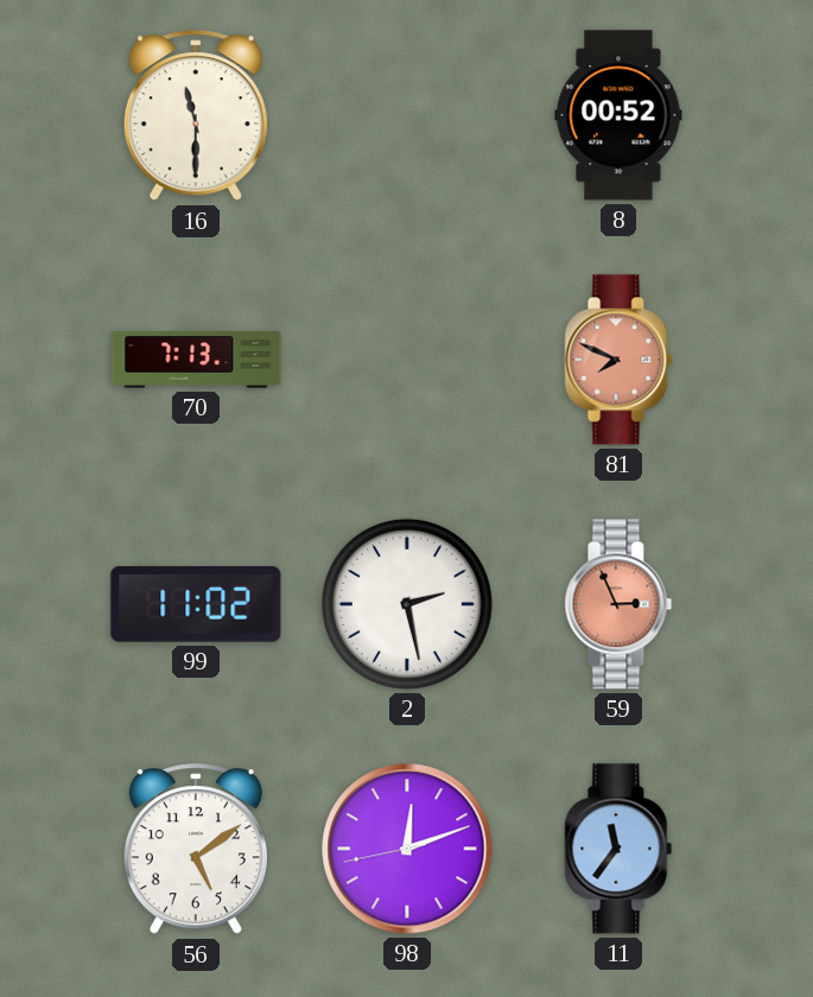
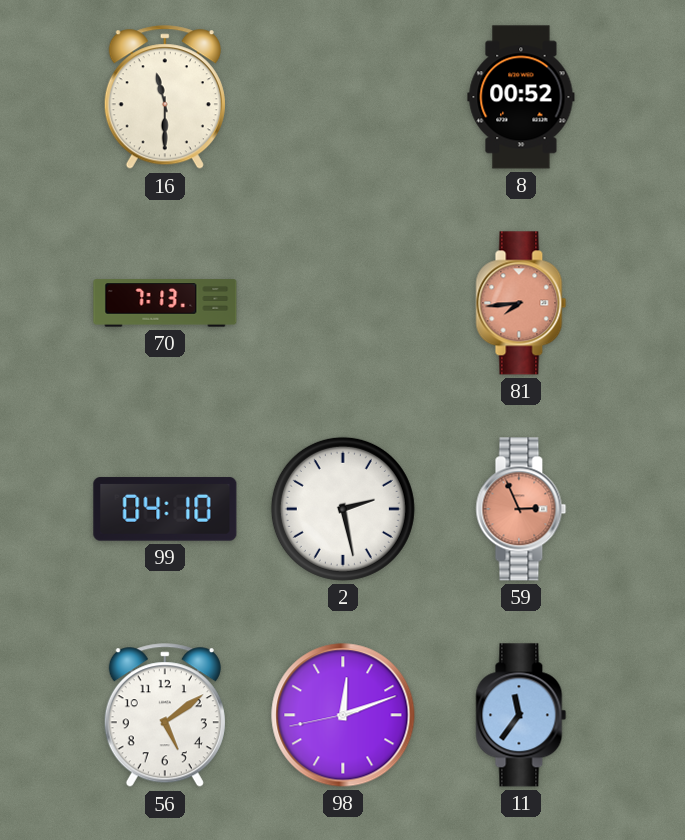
81: 7:49 -> 7:44
99: 11:02 -> 04:10
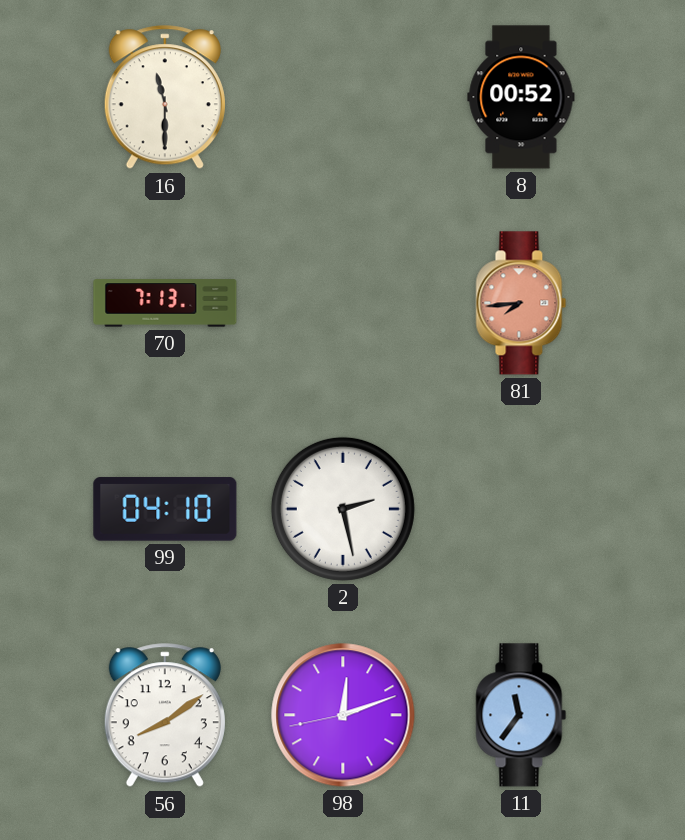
59: 2:56 -> none
56: 5:09 -> 8:09
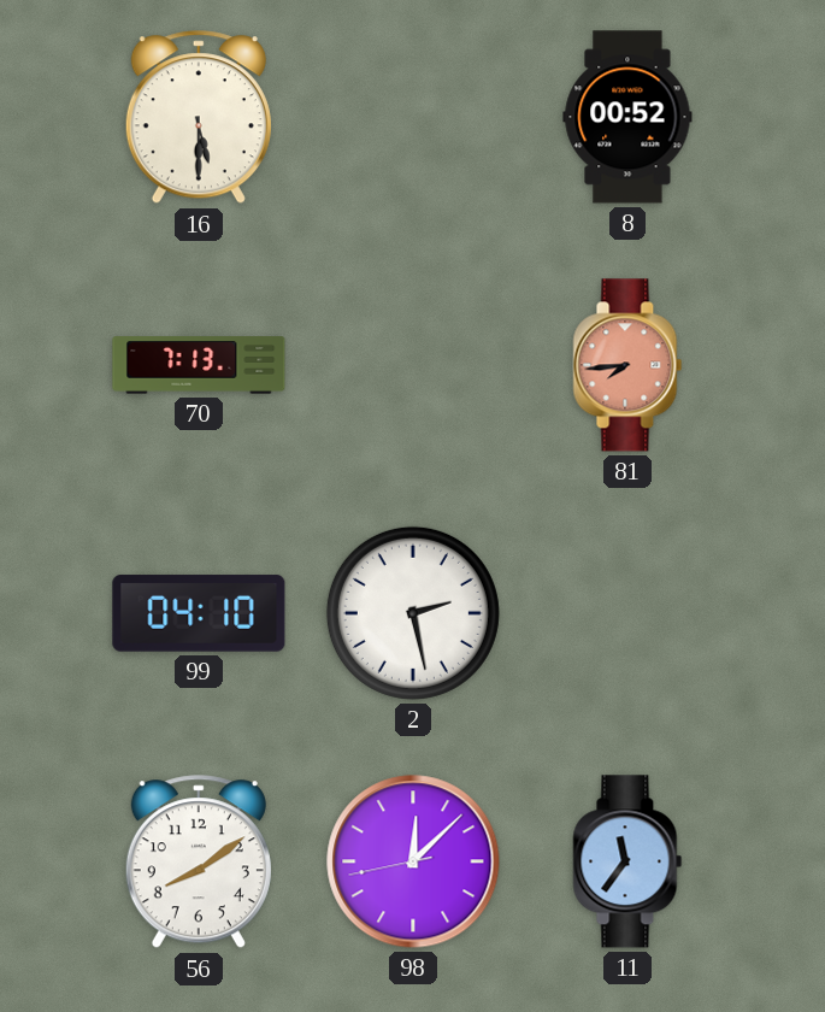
16: 11:30 -> 5:30
98: 12:11 -> 12:07
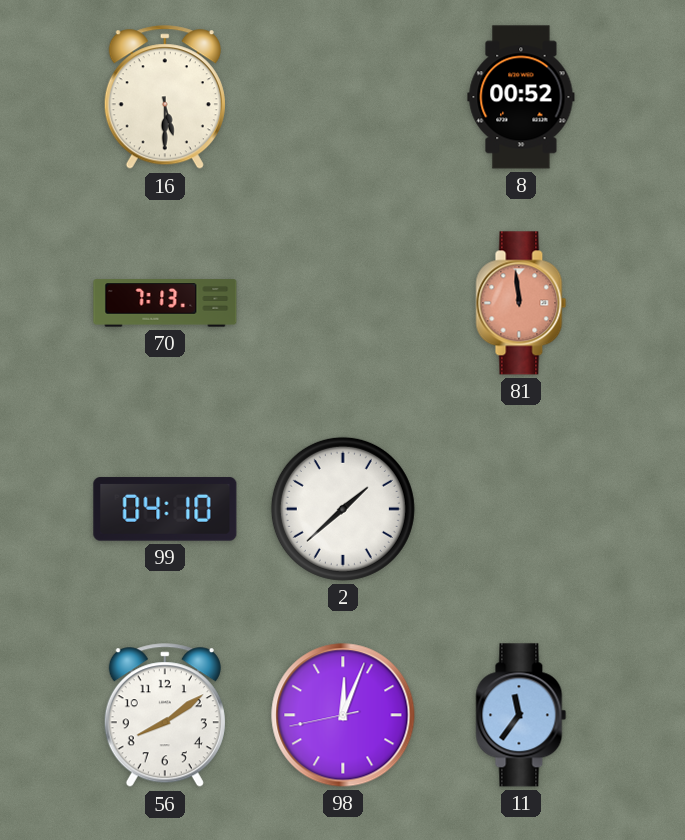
81: 7:44 -> 11:59
2: 2:28 -> 1:38
98: 12:07 -> 12:03
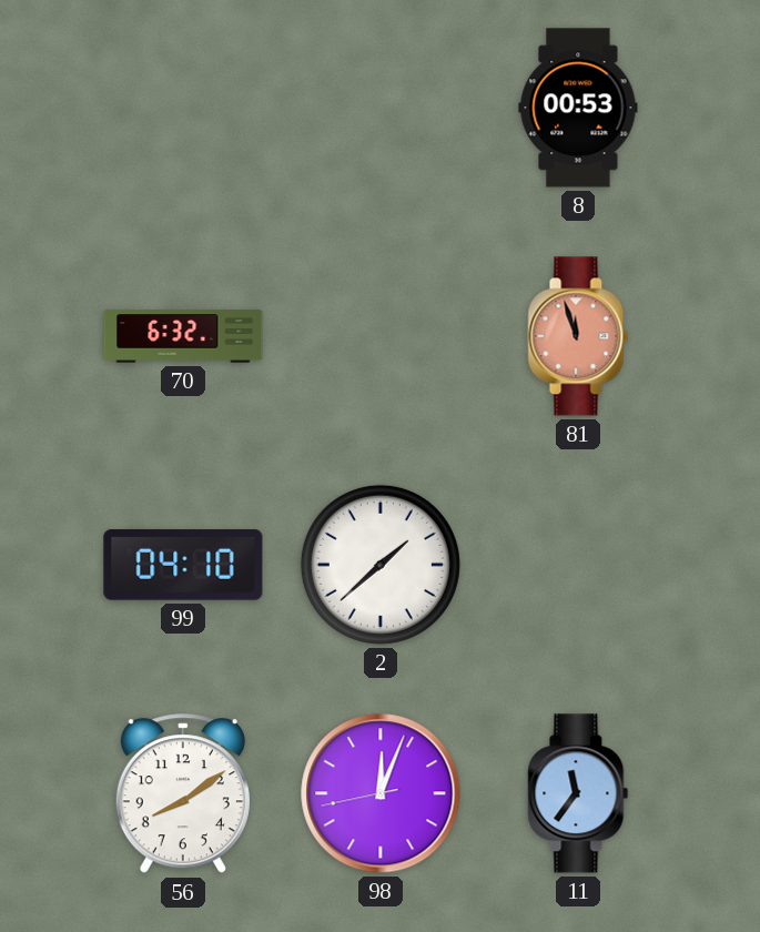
16: 5:30 -> none
8: 00:52 -> 00:53
70: 7:13 -> 6:32
81: 11:59 -> 11:57
